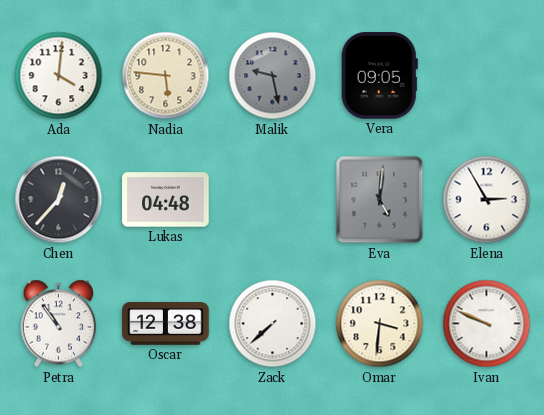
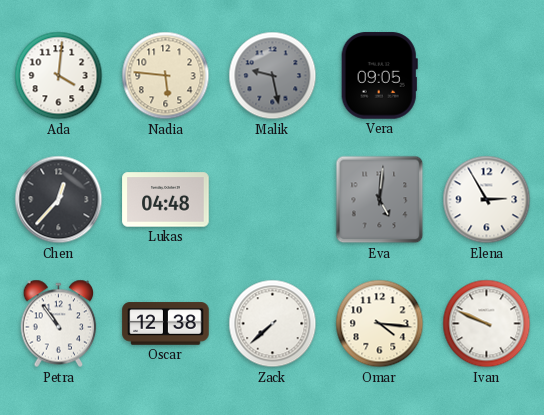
Omar: 3:31 -> 4:16
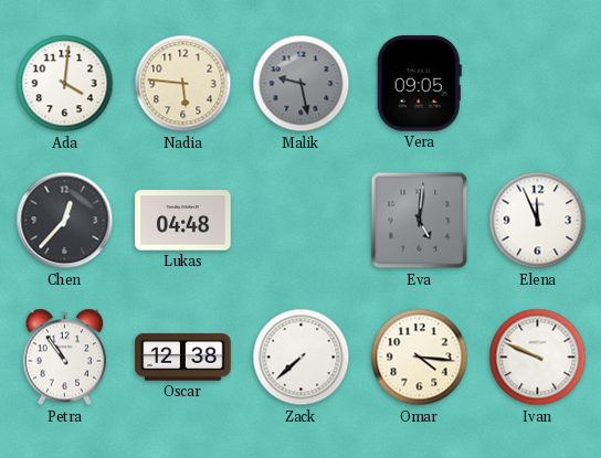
Elena: 2:55 -> 11:56
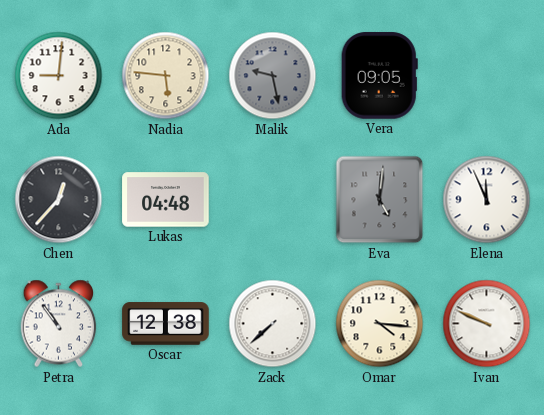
Ada: 4:01 -> 9:01
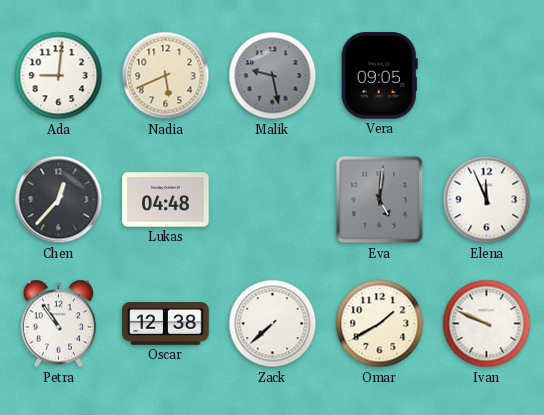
Nadia: 5:46 -> 5:41
Omar: 4:16 -> 1:40
